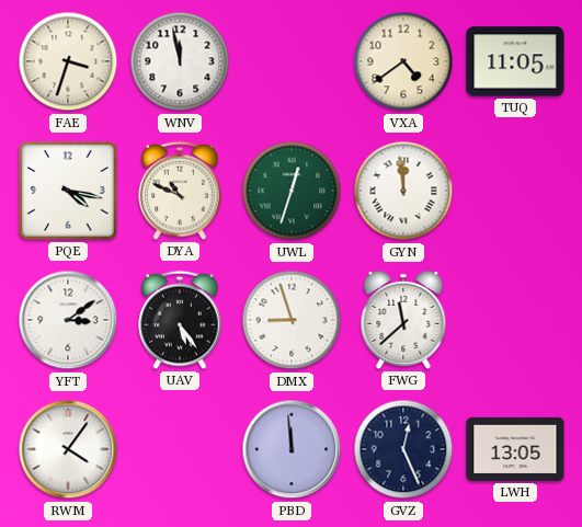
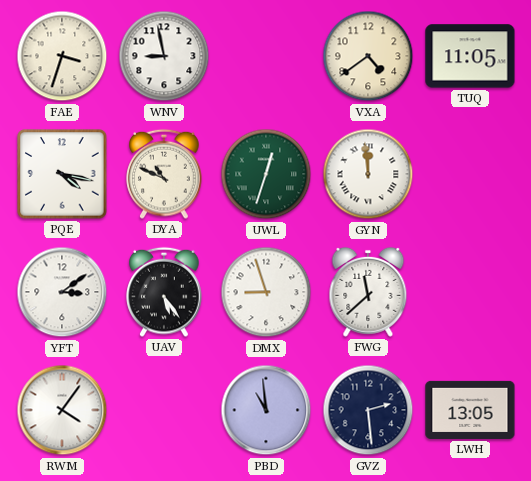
WNV: 11:58 -> 8:58
PBD: 11:59 -> 10:59
GVZ: 12:26 -> 2:29
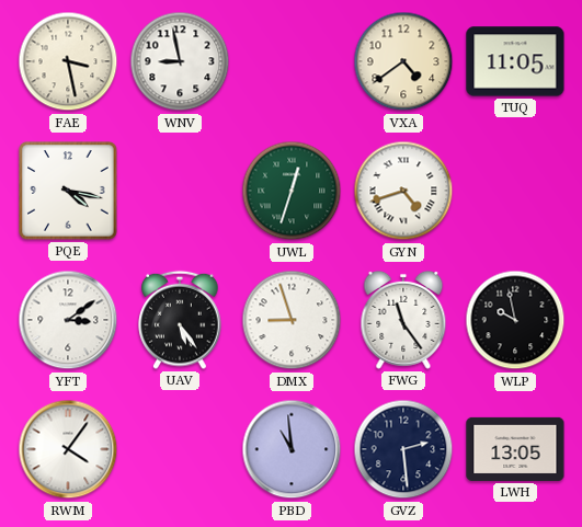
FAE: 3:33 -> 3:28
DYA: 10:49 -> none
GYN: 11:59 -> 4:42
FWG: 11:38 -> 11:24
WLP: none -> 9:58
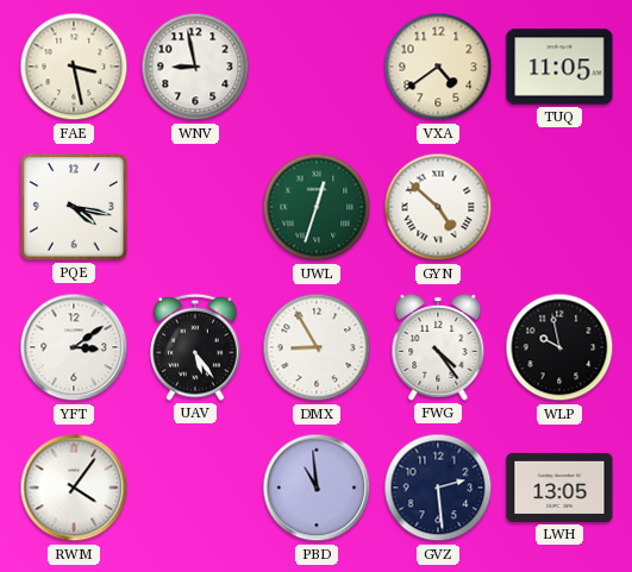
GYN: 4:42 -> 4:52
DMX: 8:57 -> 8:55
FWG: 11:24 -> 4:24
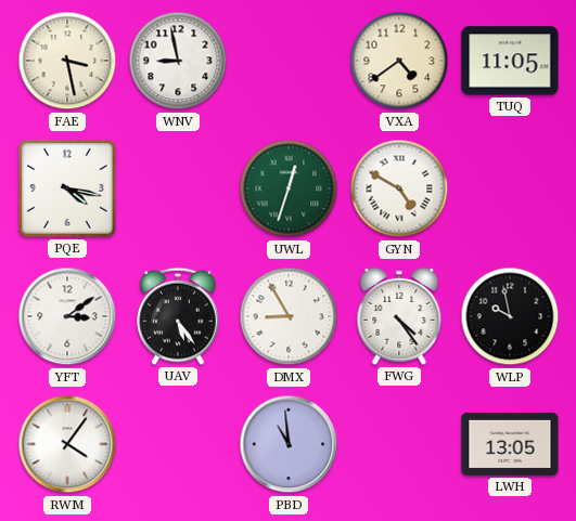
GYN: 4:52 -> 4:50
GVZ: 2:29 -> none
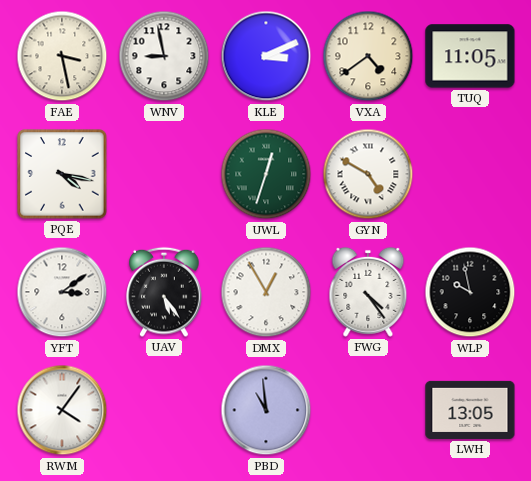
KLE: none -> 3:11
DMX: 8:55 -> 12:55
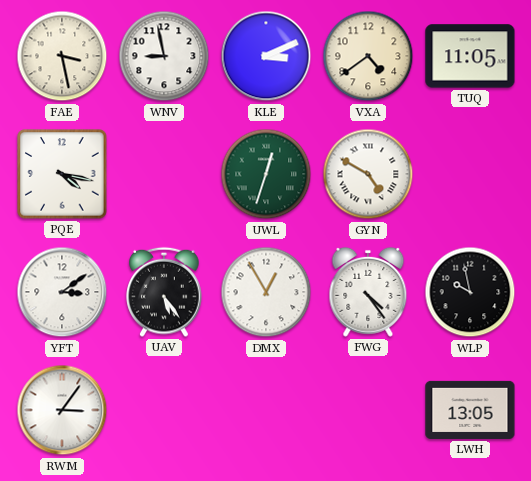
RWM: 4:06 -> 3:06
PBD: 10:59 -> none
